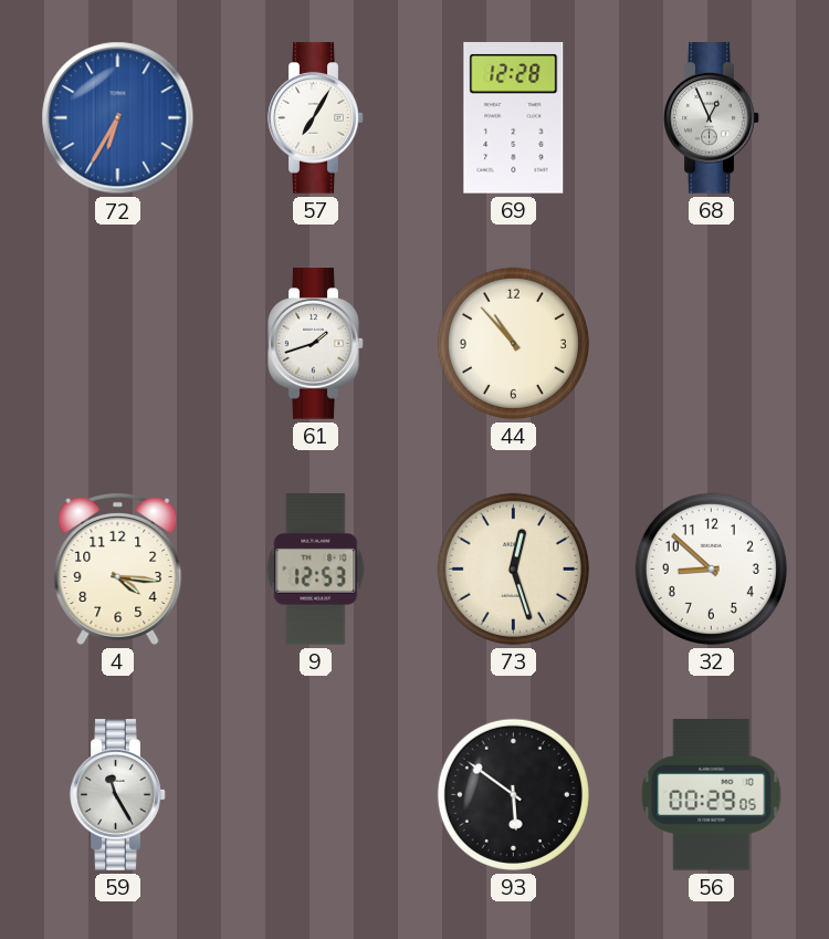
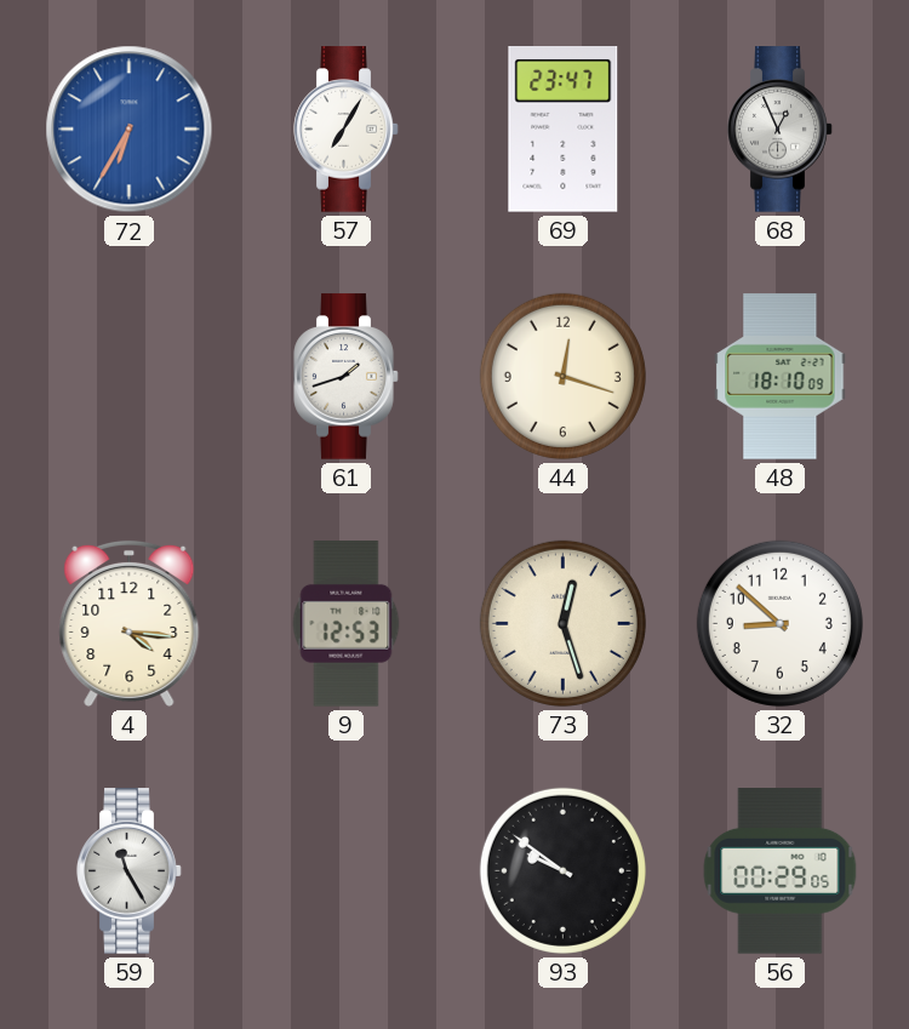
69: 12:28 -> 23:47
44: 10:53 -> 12:18
48: none -> 18:10
93: 5:51 -> 9:51
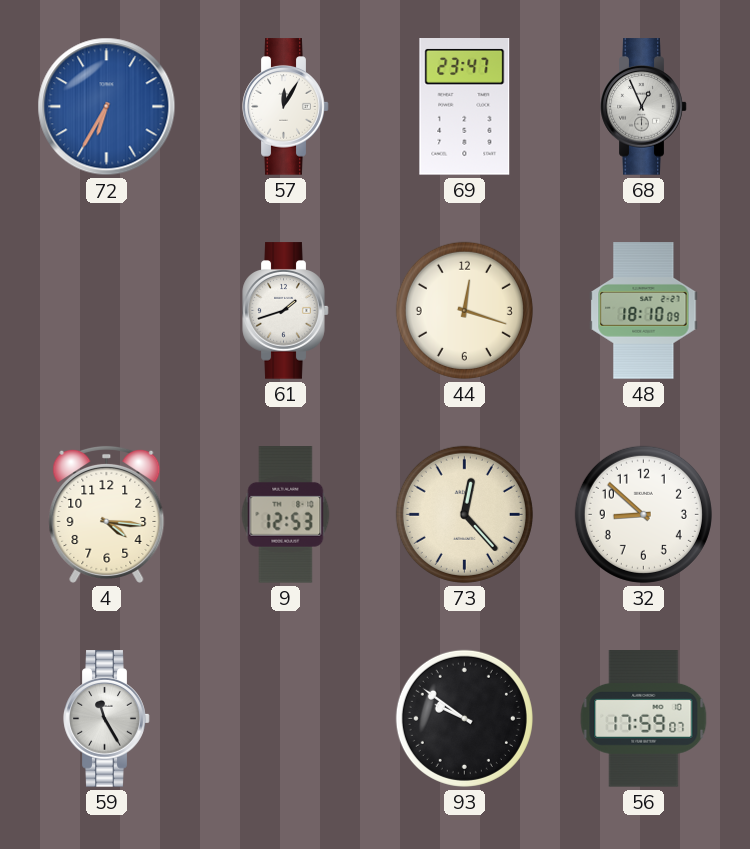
57: 7:05 -> 12:05
73: 12:27 -> 12:23
56: 00:29 -> 17:59
